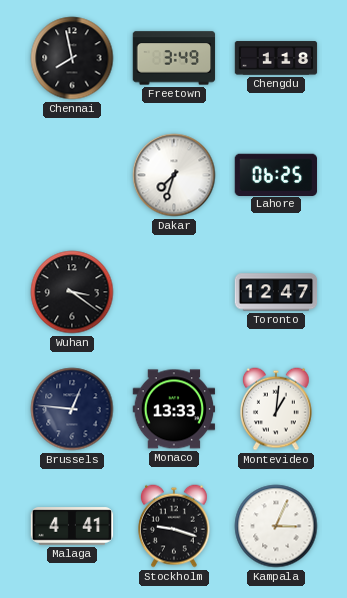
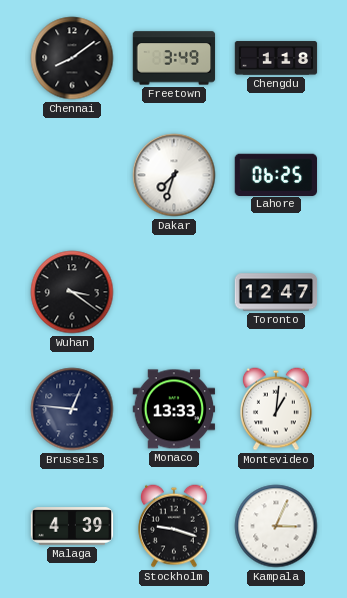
Chennai: 7:58 -> 8:09
Malaga: 4:41 -> 4:39
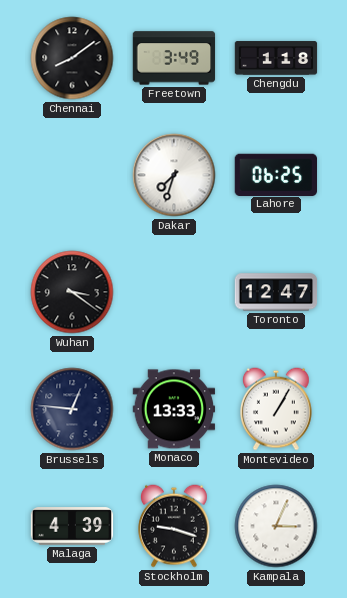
Montevideo: 1:01 -> 1:05
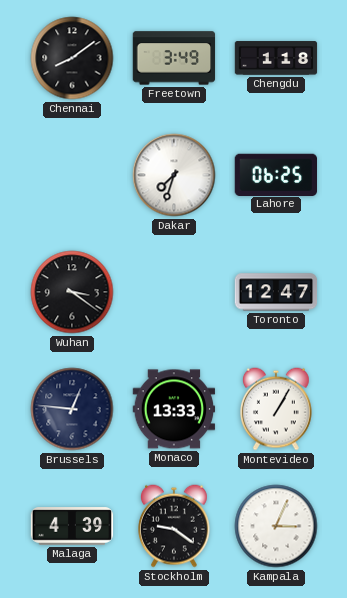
Stockholm: 9:18 -> 9:21
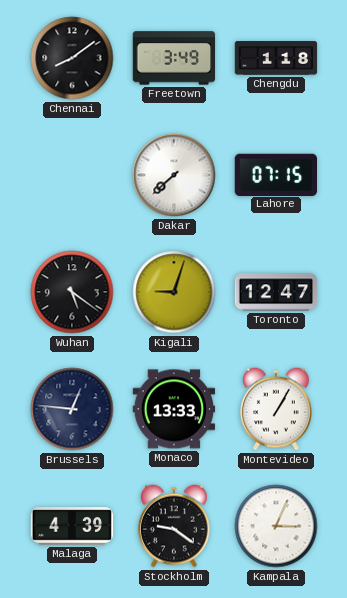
Dakar: 7:33 -> 7:38
Lahore: 06:25 -> 07:15
Wuhan: 3:21 -> 5:21
Kigali: none -> 9:03
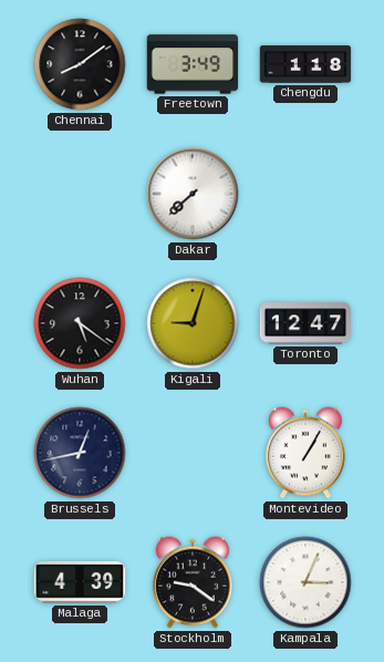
Lahore: 07:15 -> none
Brussels: 12:46 -> 12:43
Monaco: 13:33 -> none
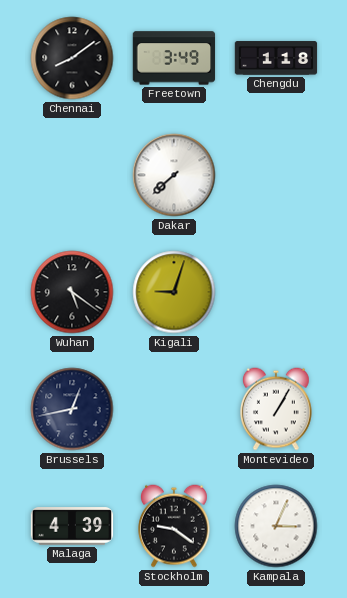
Toronto: 12:47 -> none
